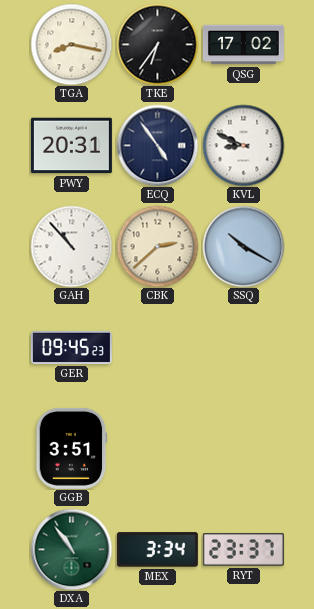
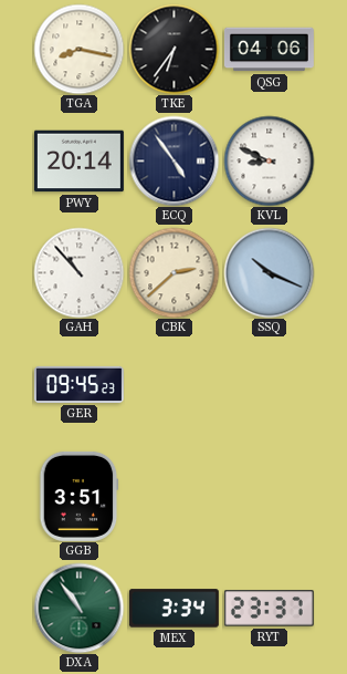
QSG: 17:02 -> 04:06
PWY: 20:31 -> 20:14
SSQ: 10:20 -> 10:19
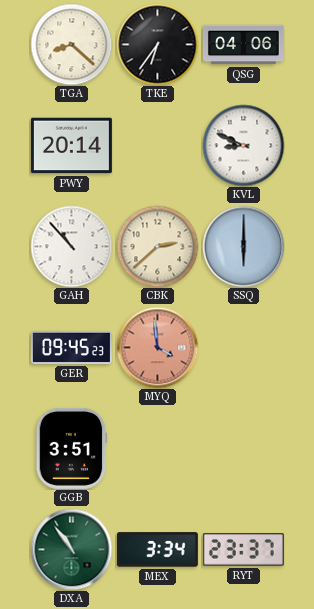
TGA: 8:17 -> 8:22
ECQ: 4:54 -> none
SSQ: 10:19 -> 6:00
MYQ: none -> 3:59
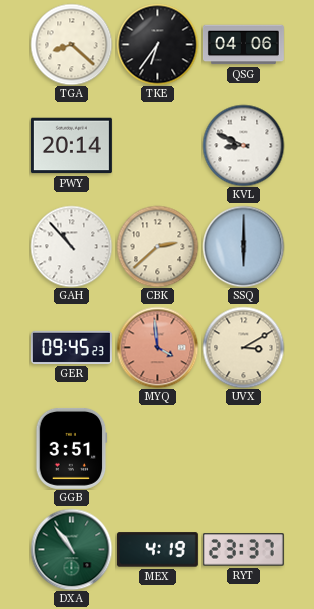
UVX: none -> 3:10
MEX: 3:34 -> 4:19
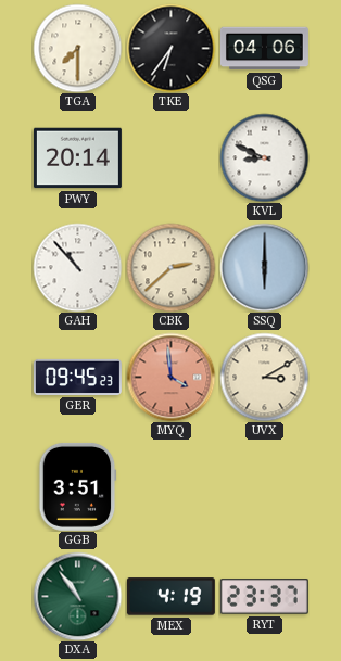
TGA: 8:22 -> 7:30
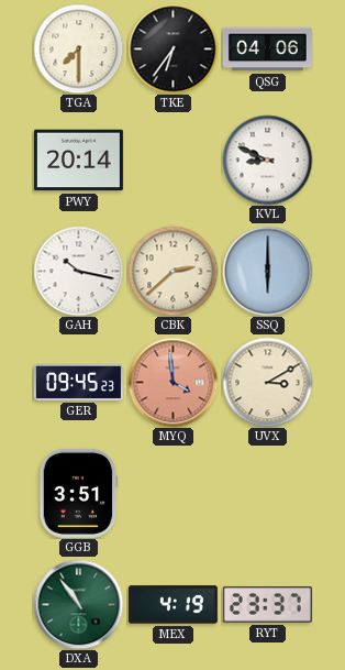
GAH: 10:53 -> 10:17
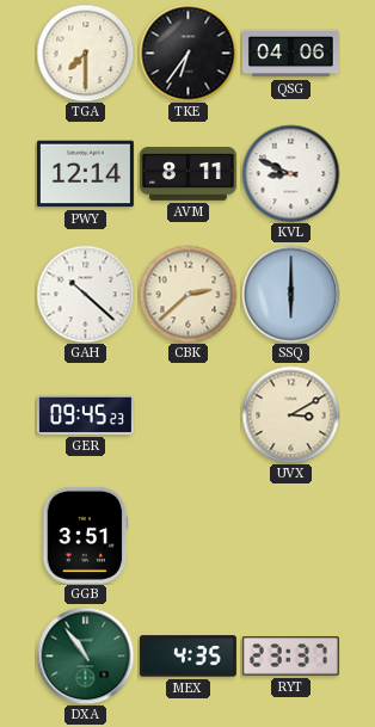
PWY: 20:14 -> 12:14
AVM: none -> 8:11
GAH: 10:17 -> 10:22
MYQ: 3:59 -> none
MEX: 4:19 -> 4:35
